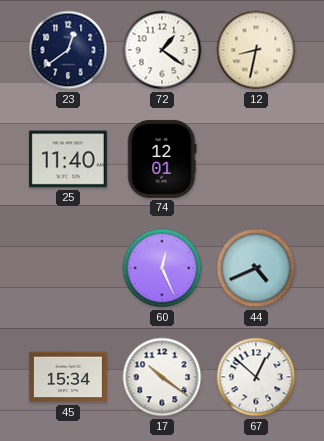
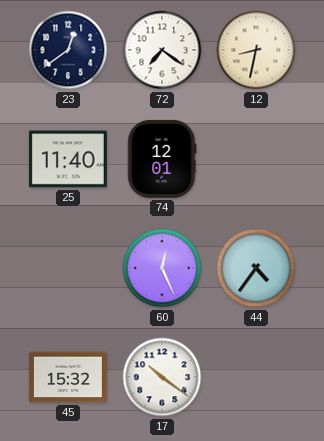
72: 1:21 -> 7:21
44: 4:41 -> 4:36
45: 15:34 -> 15:32
67: 12:52 -> none
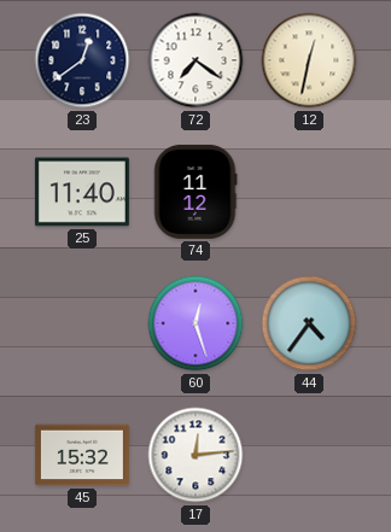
12: 8:32 -> 12:32
74: 12:01 -> 11:12
60: 12:26 -> 12:27
17: 10:21 -> 12:14
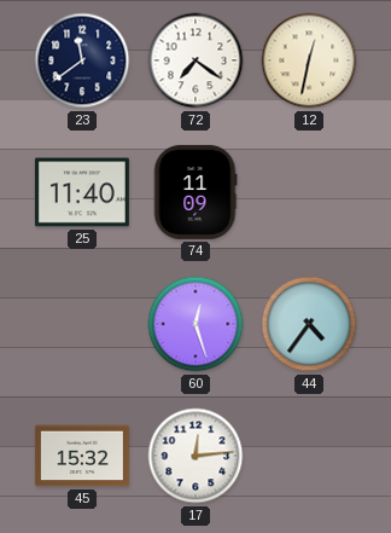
23: 12:39 -> 11:39
74: 11:12 -> 11:09
